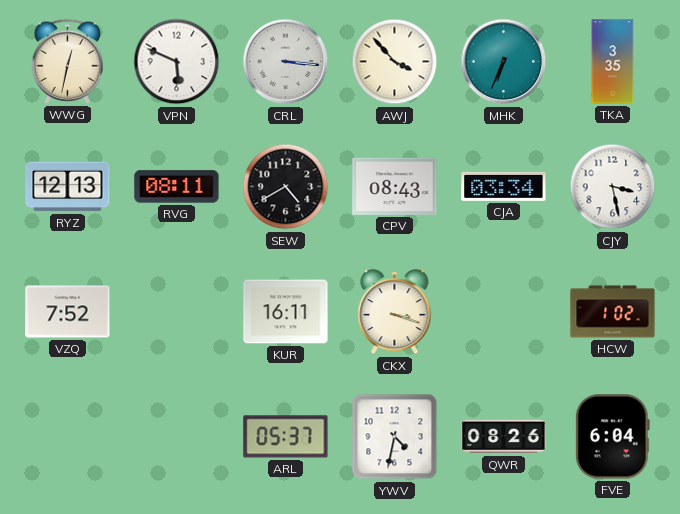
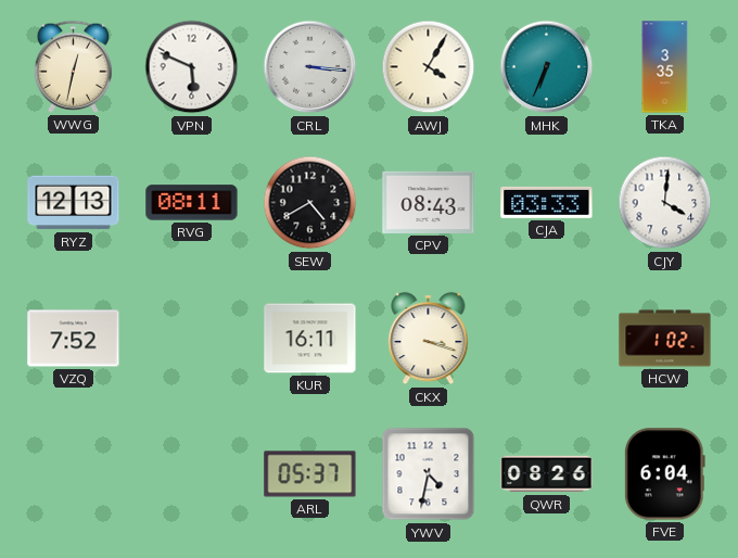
AWJ: 3:53 -> 4:05
CJA: 03:34 -> 03:33
CJY: 3:28 -> 4:01
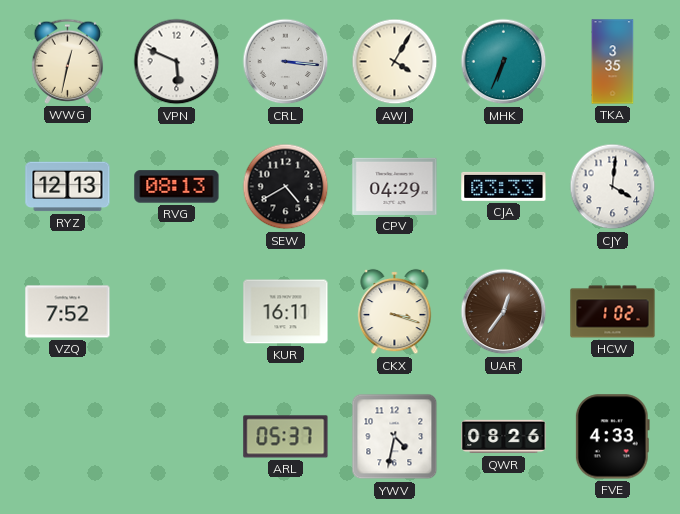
RVG: 08:11 -> 08:13
CPV: 08:43 -> 04:29
UAR: none -> 12:36
FVE: 6:04 -> 4:33
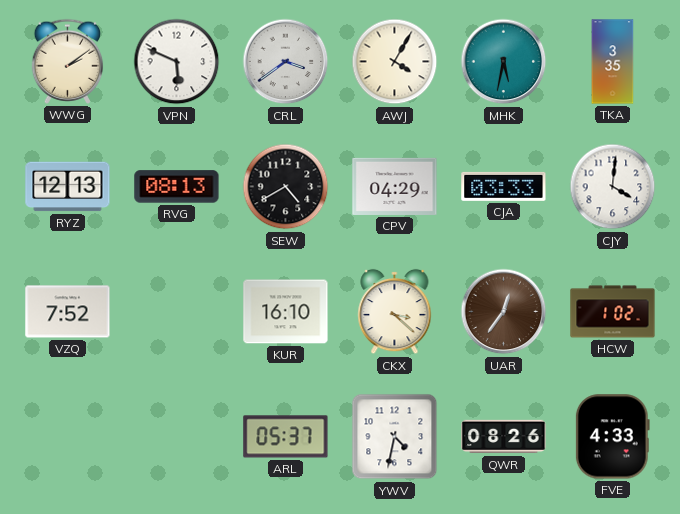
WWG: 12:32 -> 2:09
CRL: 3:16 -> 3:39
MHK: 6:34 -> 5:32
KUR: 16:11 -> 16:10
CKX: 3:18 -> 3:22
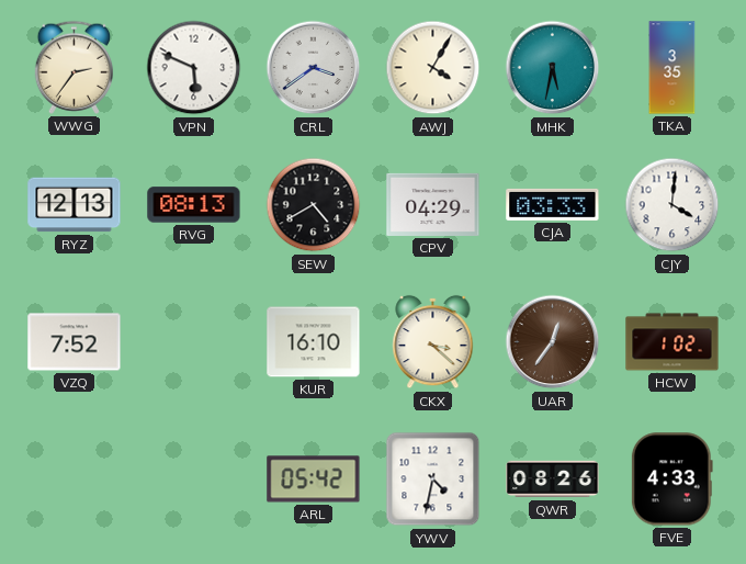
WWG: 2:09 -> 2:36
ARL: 05:37 -> 05:42
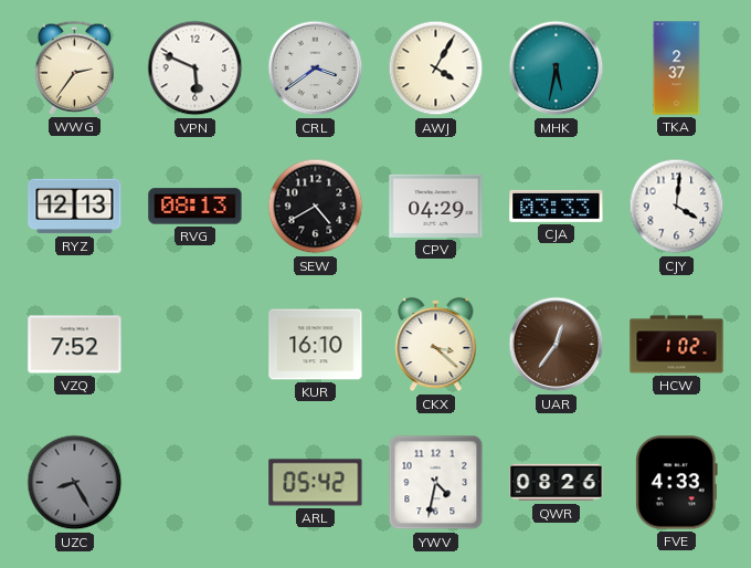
TKA: 3:35 -> 2:37
UZC: none -> 8:25
